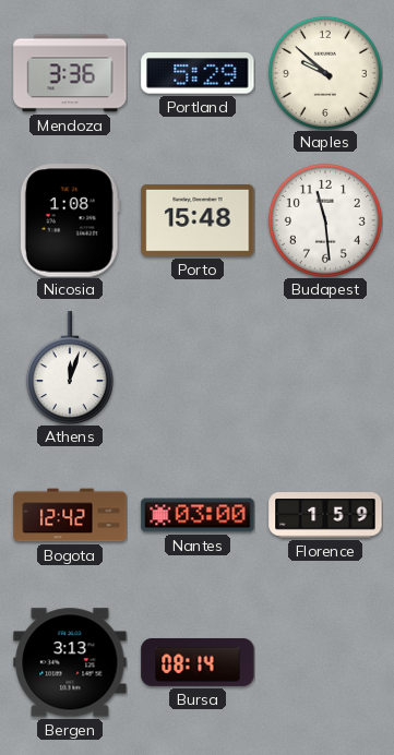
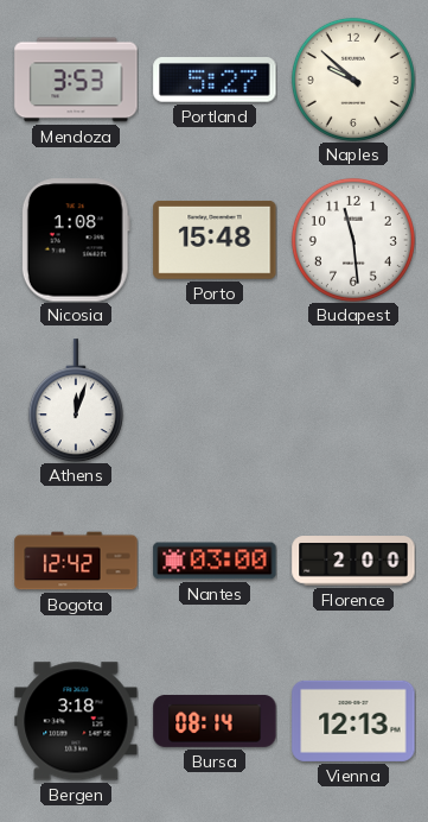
Mendoza: 3:36 -> 3:53
Portland: 5:29 -> 5:27
Florence: 1:59 -> 2:00
Bergen: 3:13 -> 3:18
Vienna: none -> 12:13
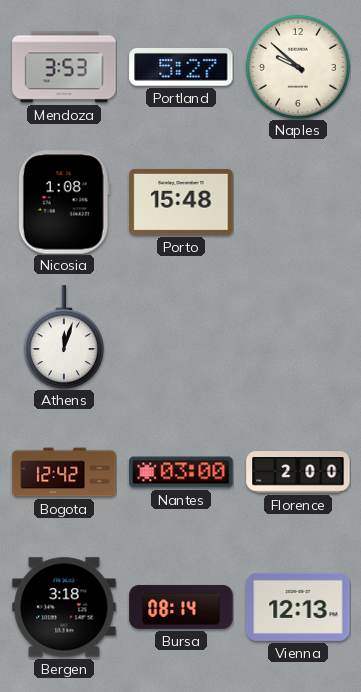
Budapest: 11:29 -> none
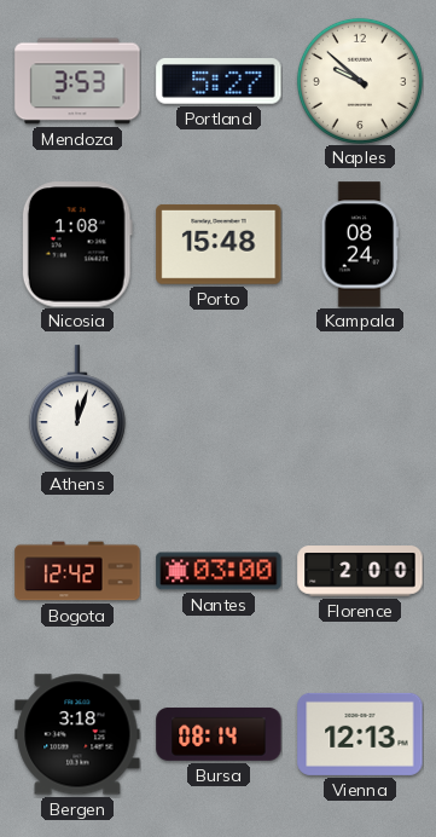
Kampala: none -> 08:24
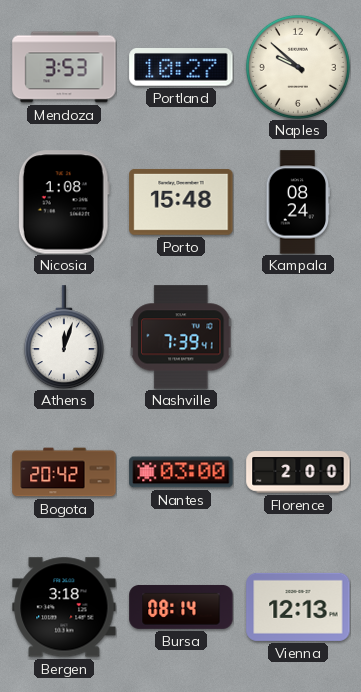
Portland: 5:27 -> 10:27
Nashville: none -> 7:39
Bogota: 12:42 -> 20:42
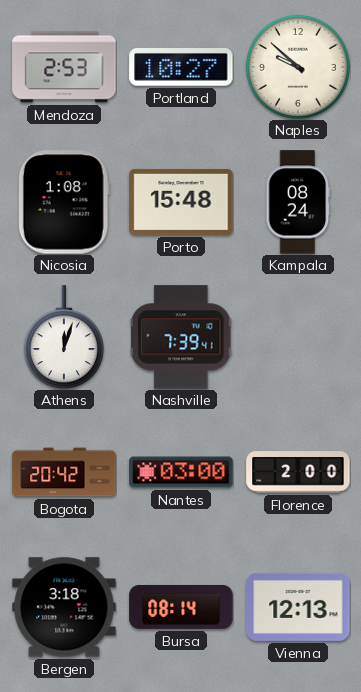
Mendoza: 3:53 -> 2:53
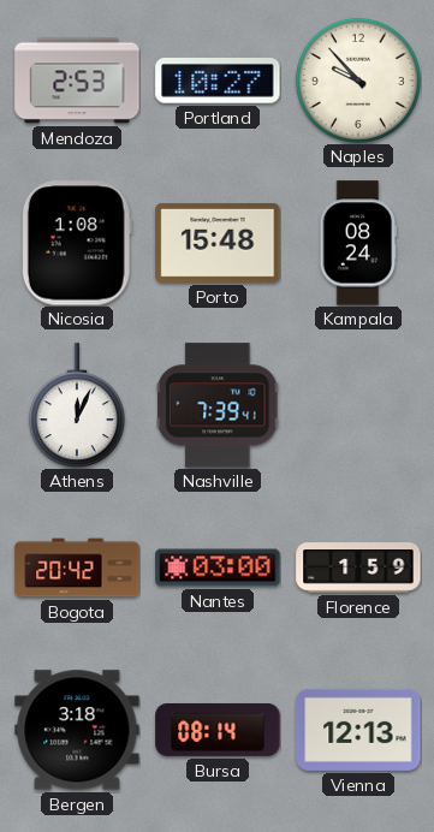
Naples: 9:52 -> 9:53
Athens: 12:03 -> 12:04
Florence: 2:00 -> 1:59
